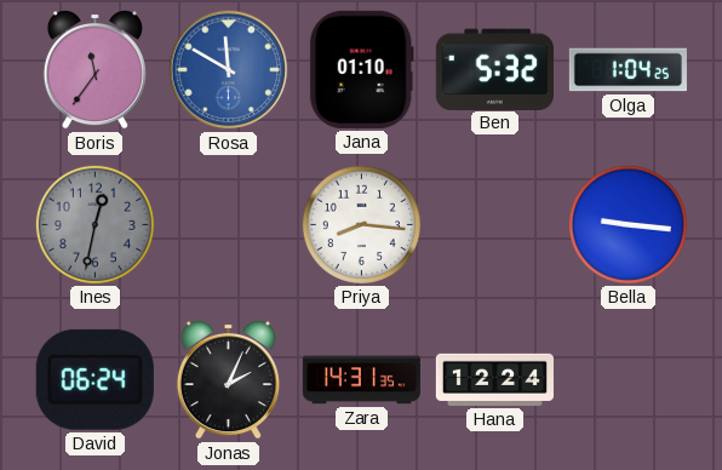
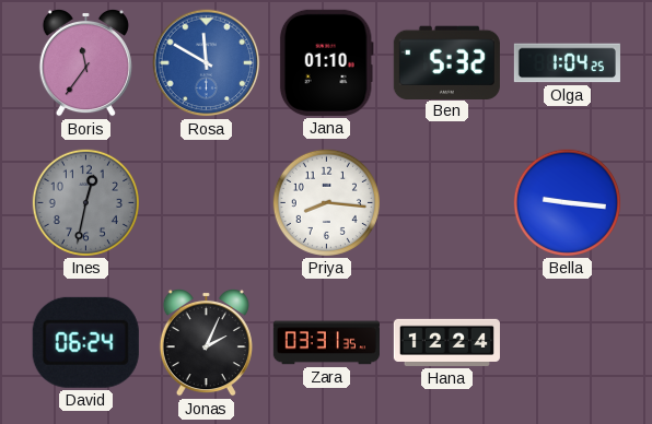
Zara: 14:31 -> 03:31
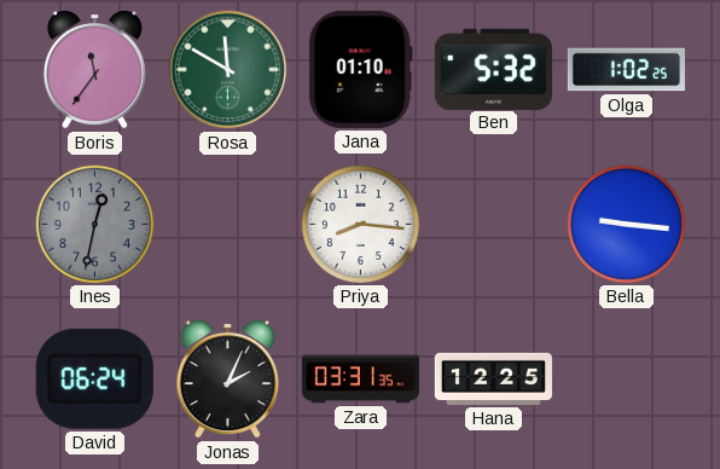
Rosa dial: blue -> green
Olga: 1:04 -> 1:02
Hana: 12:24 -> 12:25
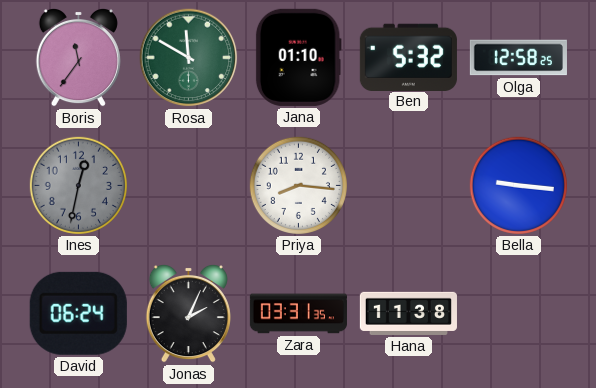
Olga: 1:02 -> 12:58
Hana: 12:25 -> 11:38
